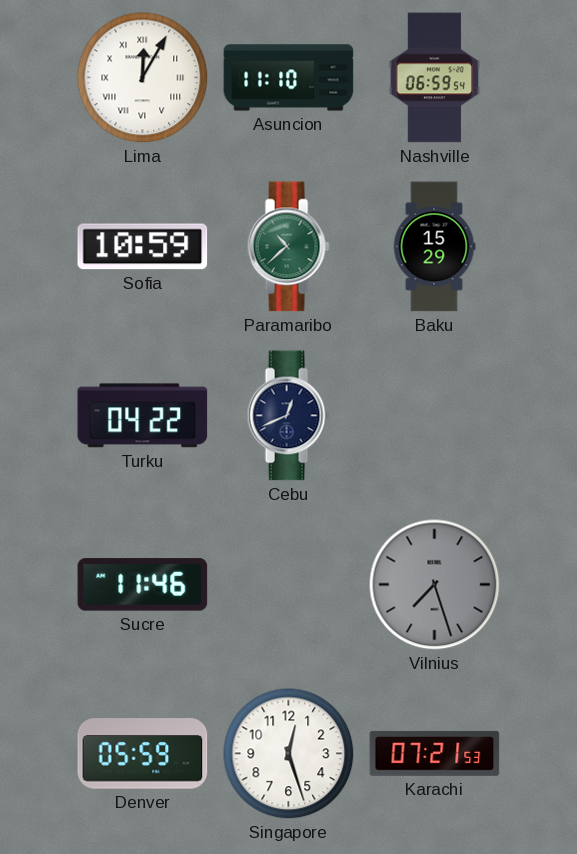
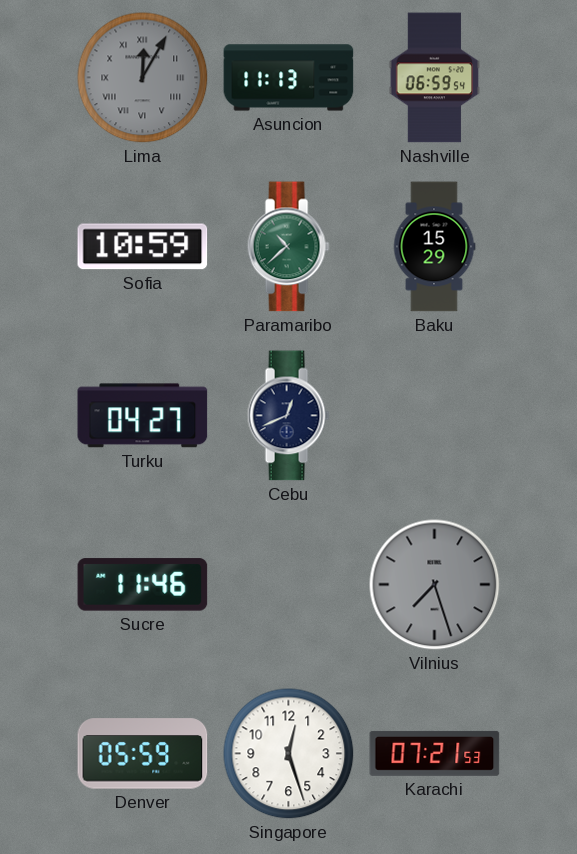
Lima dial: white -> grey
Asuncion: 11:10 -> 11:13
Turku: 04:22 -> 04:27
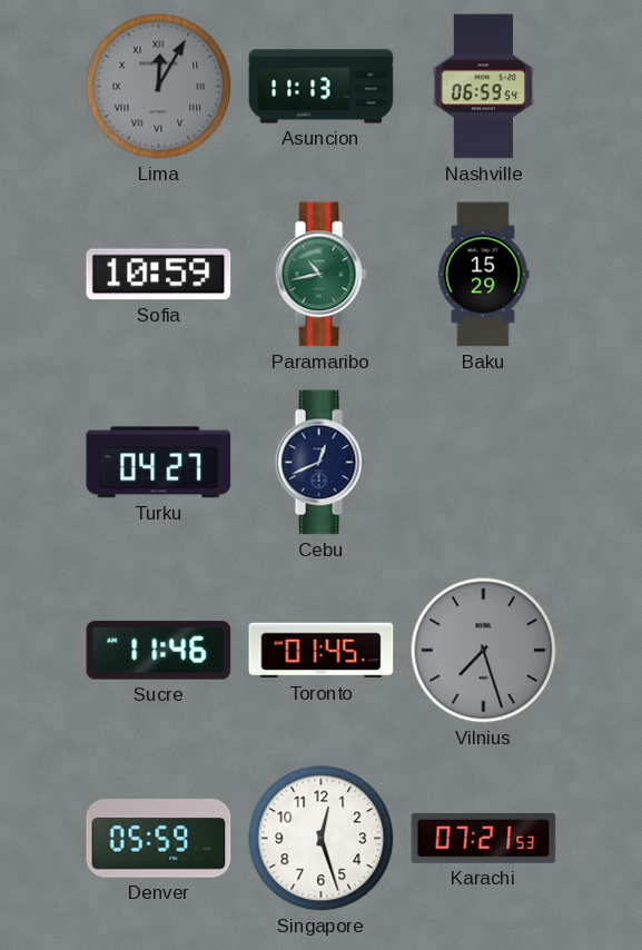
Paramaribo: 10:38 -> 10:43
Toronto: none -> 01:45
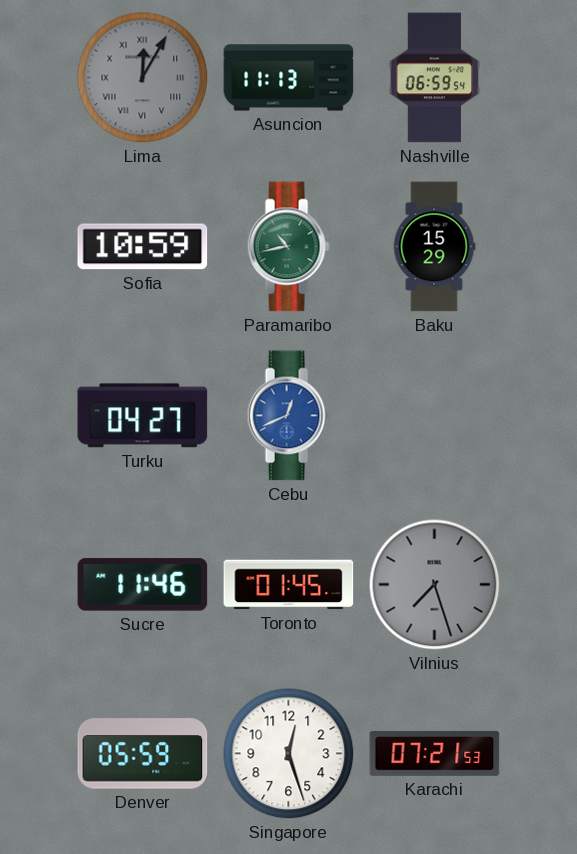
Cebu dial: navy -> blue
